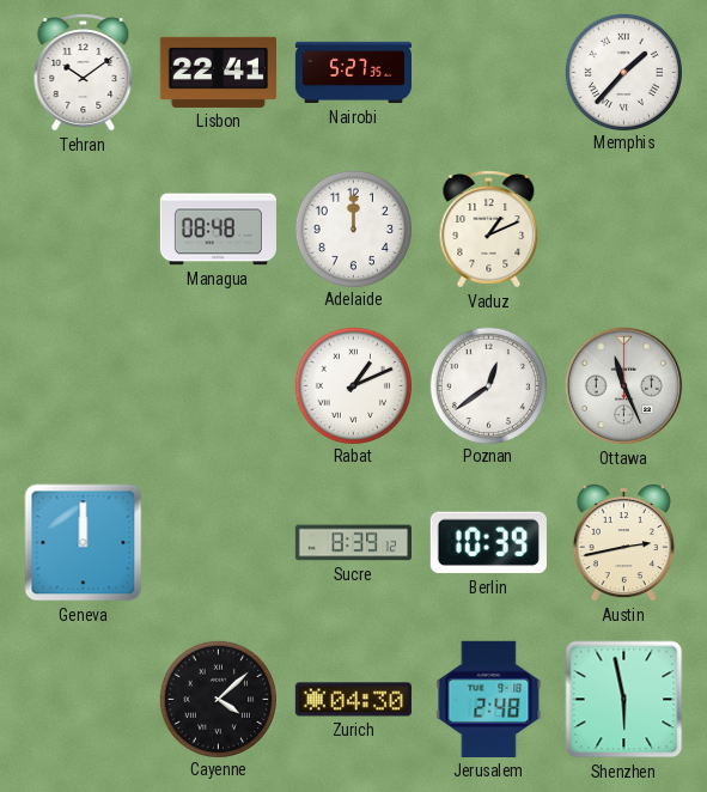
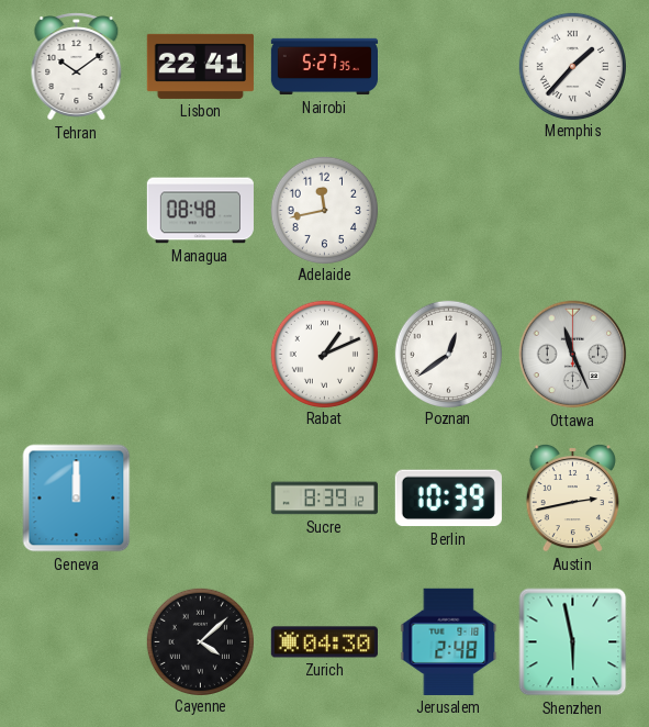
Adelaide: 12:00 -> 11:43
Vaduz: 1:11 -> none
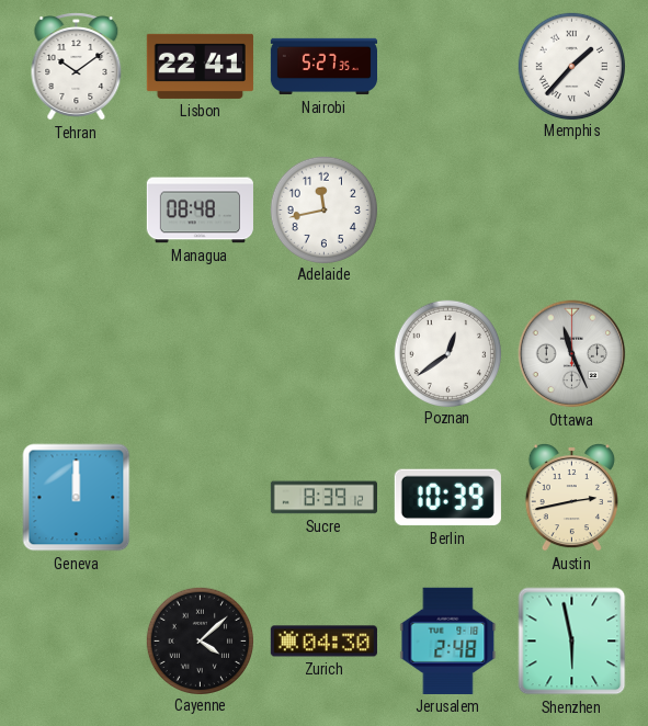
Rabat: 1:11 -> none
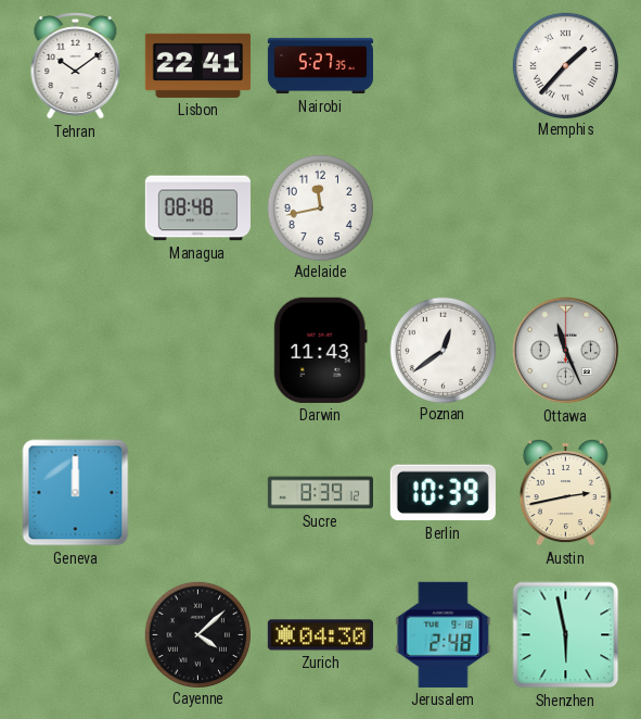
Darwin: none -> 11:43
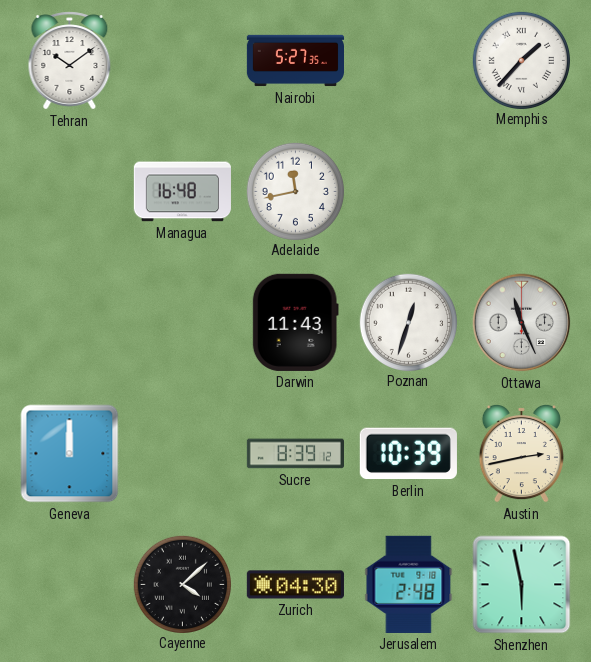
Lisbon: 22:41 -> none
Managua: 08:48 -> 16:48
Poznan: 12:39 -> 12:33
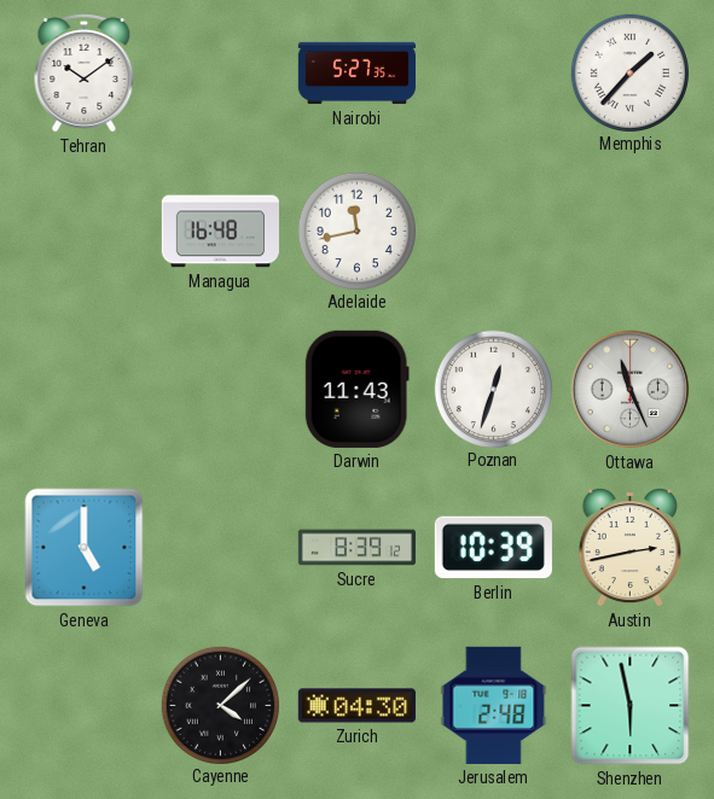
Geneva: 12:00 -> 5:00
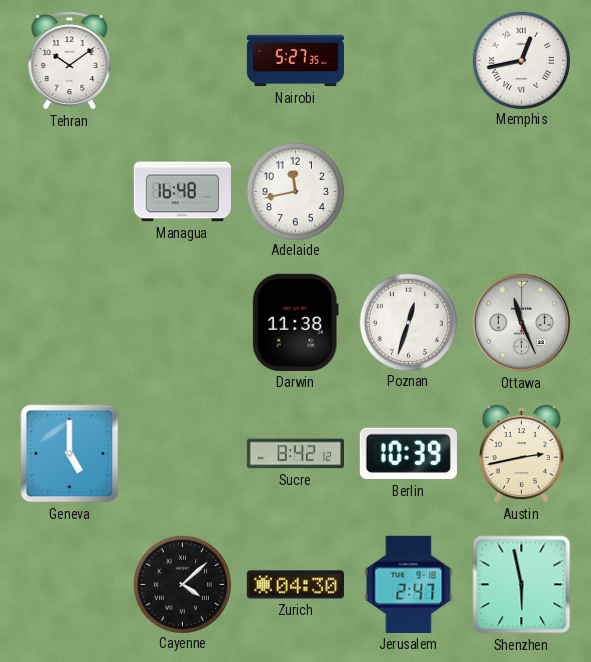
Memphis: 1:37 -> 12:43
Darwin: 11:43 -> 11:38
Sucre: 8:39 -> 8:42
Jerusalem: 2:48 -> 2:47
